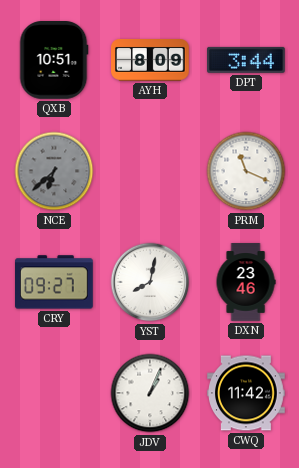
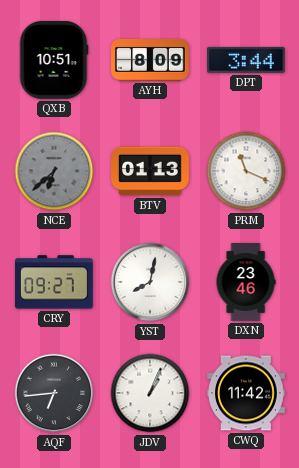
BTV: none -> 01:13
AQF: none -> 6:44
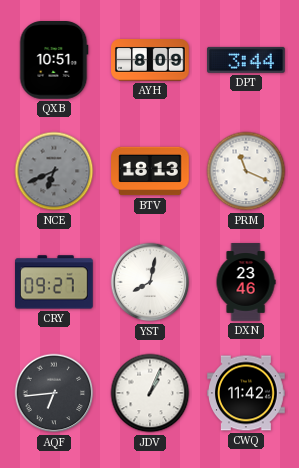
NCE: 6:38 -> 6:41
BTV: 01:13 -> 18:13
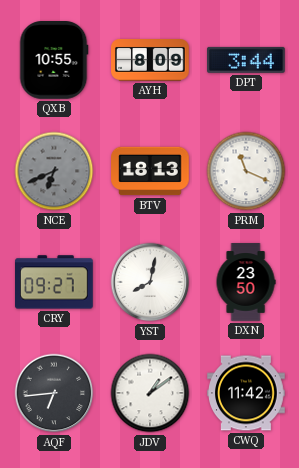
QXB: 10:51 -> 10:55
DXN: 23:46 -> 23:50
JDV: 1:04 -> 1:09
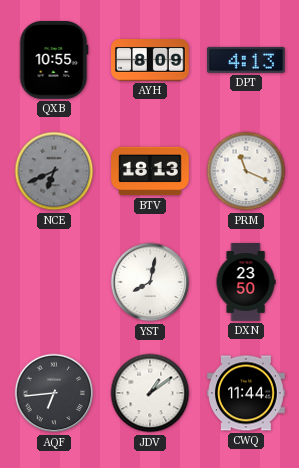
DPT: 3:44 -> 4:13
CRY: 09:27 -> none
CWQ: 11:42 -> 11:44
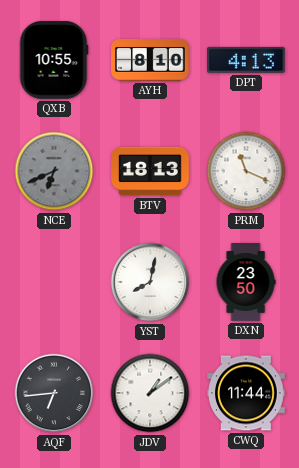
AYH: 8:09 -> 8:10
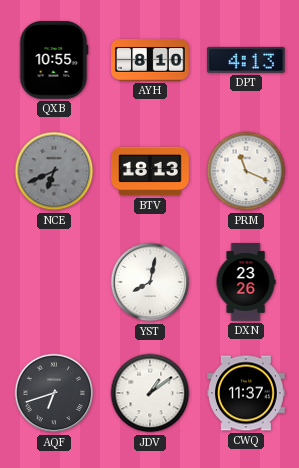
DXN: 23:50 -> 23:26
AQF: 6:44 -> 6:42
CWQ: 11:44 -> 11:37
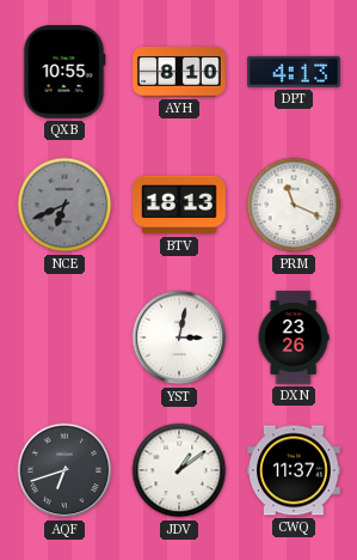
YST: 8:02 -> 3:02
